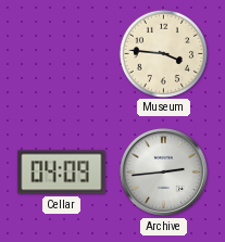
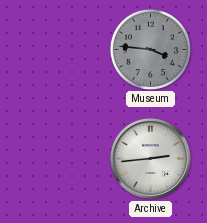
Museum dial: cream -> grey
Cellar: 04:09 -> none
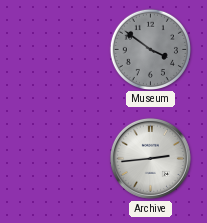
Museum: 3:46 -> 3:51
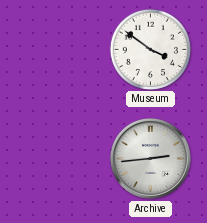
Museum dial: grey -> white
